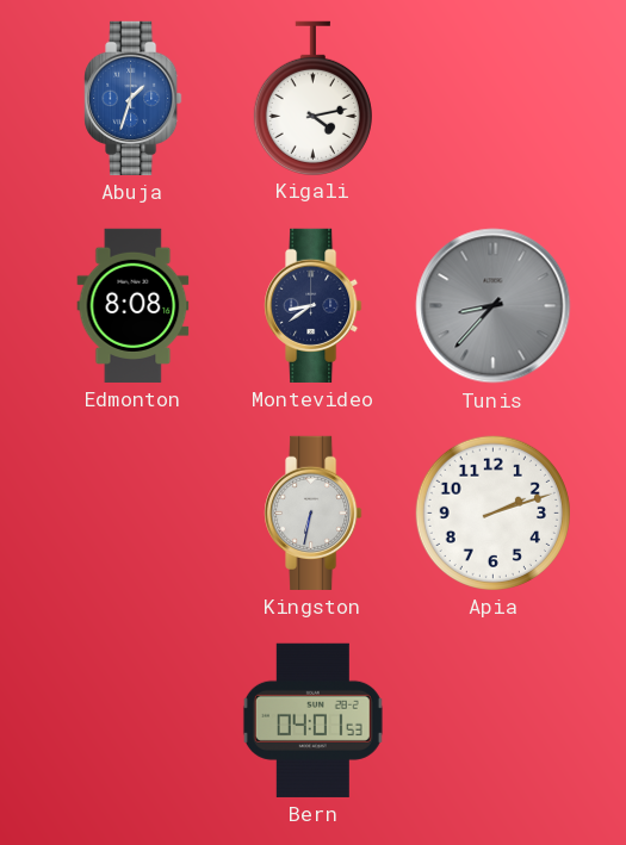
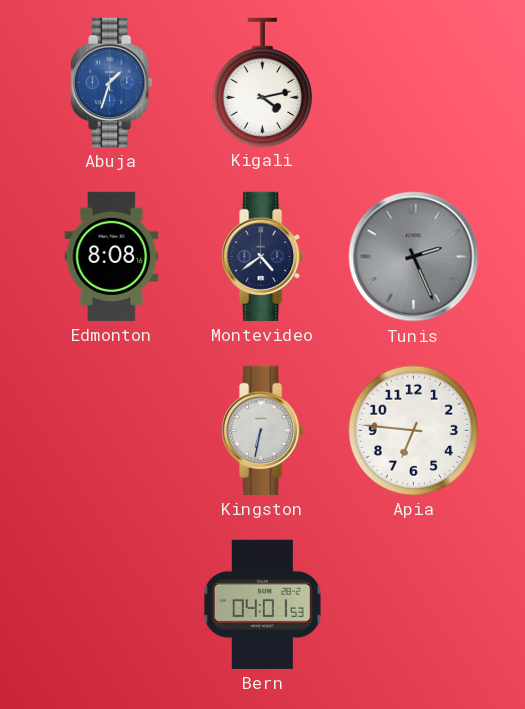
Montevideo: 8:39 -> 4:39
Tunis: 8:37 -> 2:26
Apia: 2:12 -> 6:46
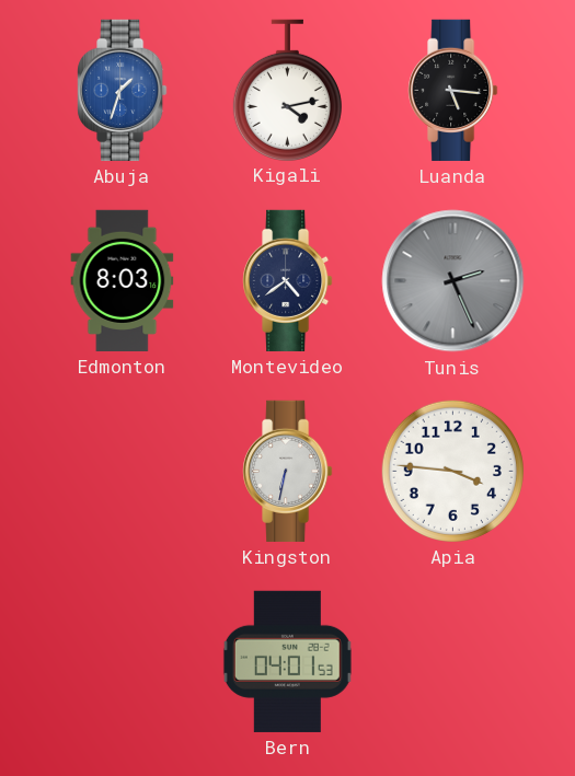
Luanda: none -> 5:16
Edmonton: 8:08 -> 8:03
Apia: 6:46 -> 3:46
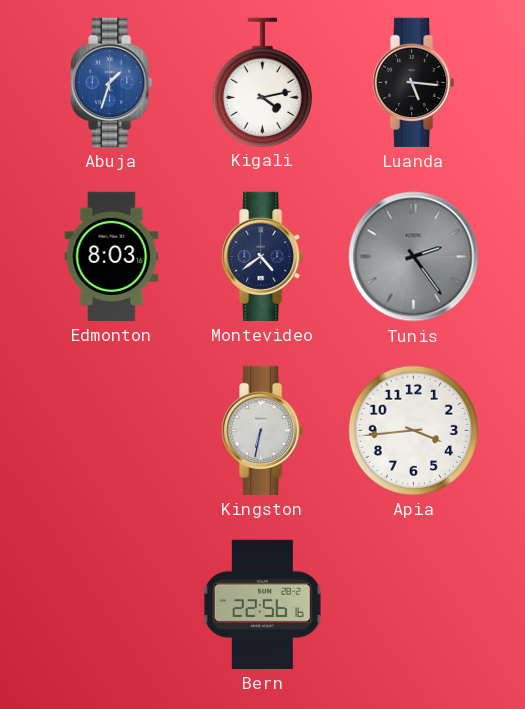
Tunis: 2:26 -> 2:24
Apia: 3:46 -> 3:44
Bern: 04:01 -> 22:56
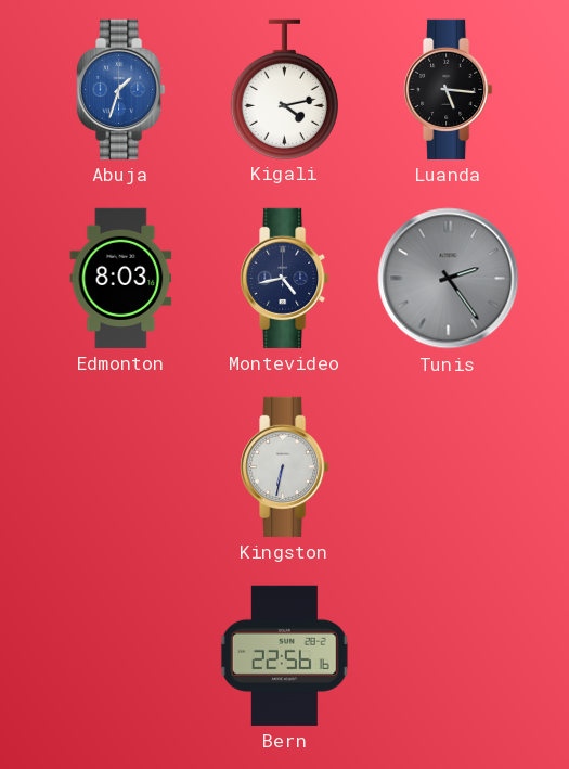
Montevideo: 4:39 -> 4:43
Apia: 3:44 -> none
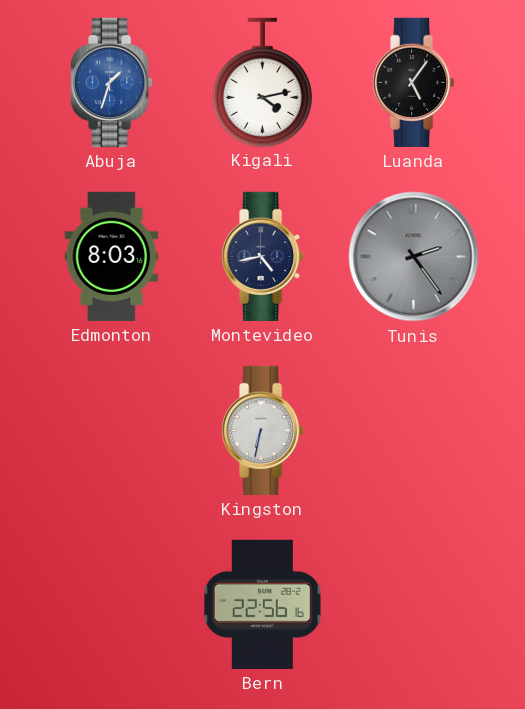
Luanda: 5:16 -> 5:06
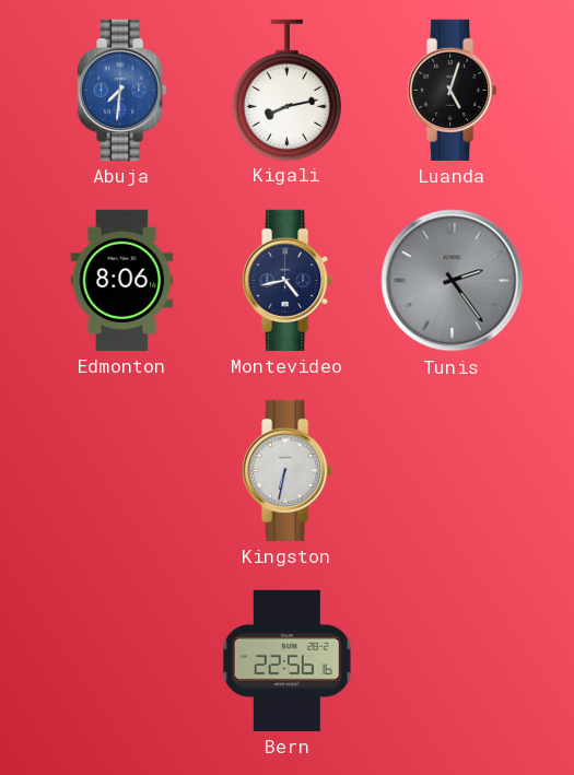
Abuja: 1:33 -> 7:31
Kigali: 4:13 -> 8:13
Luanda: 5:06 -> 5:03
Edmonton: 8:03 -> 8:06
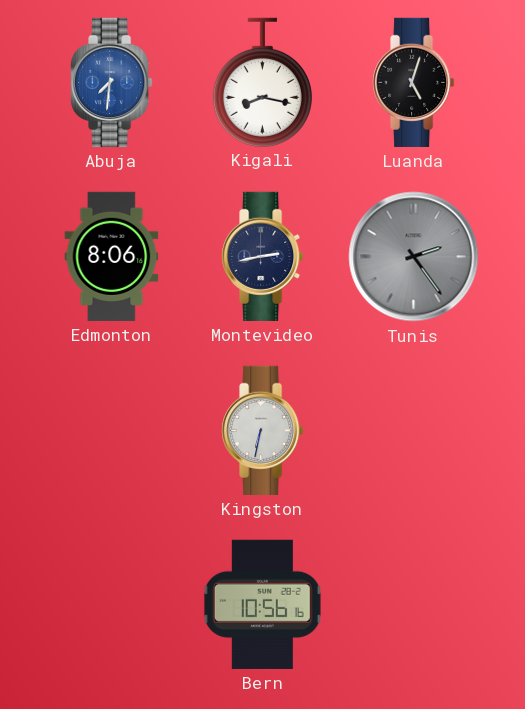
Kigali: 8:13 -> 8:17
Montevideo: 4:43 -> 2:43
Bern: 22:56 -> 10:56
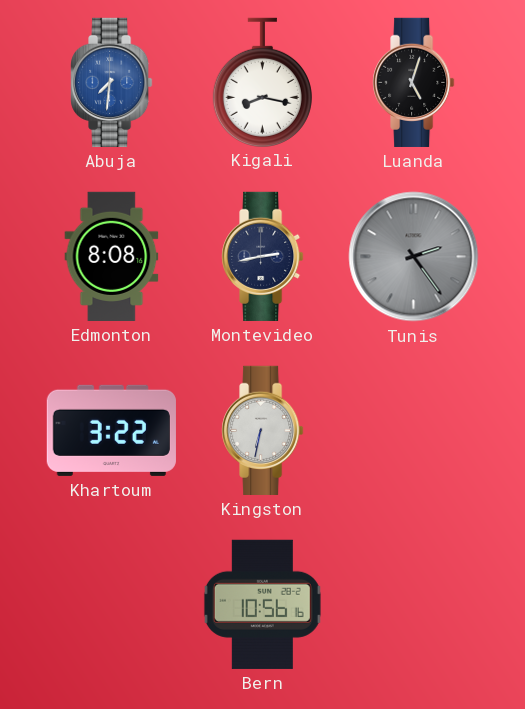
Edmonton: 8:06 -> 8:08
Khartoum: none -> 3:22
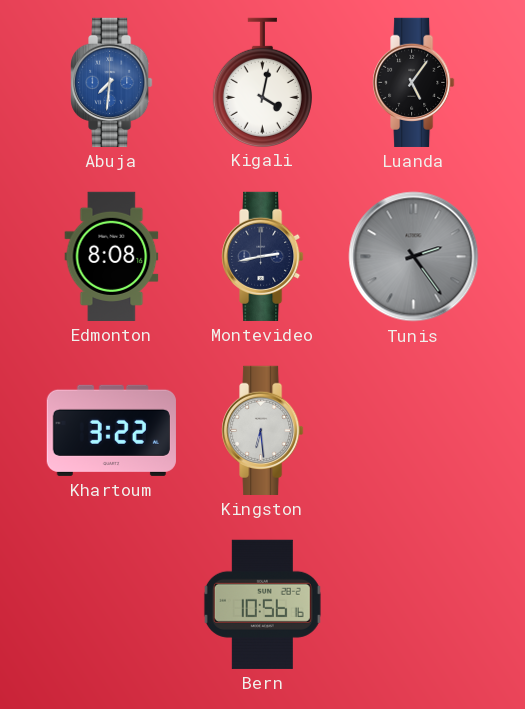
Kigali: 8:17 -> 4:02
Luanda: 5:03 -> 5:06
Kingston: 6:32 -> 6:29
